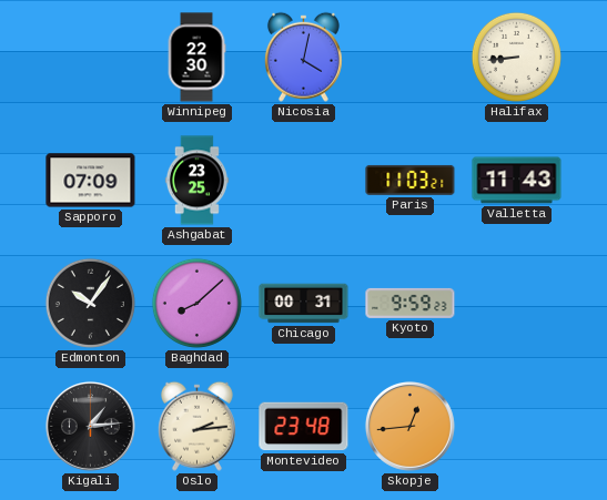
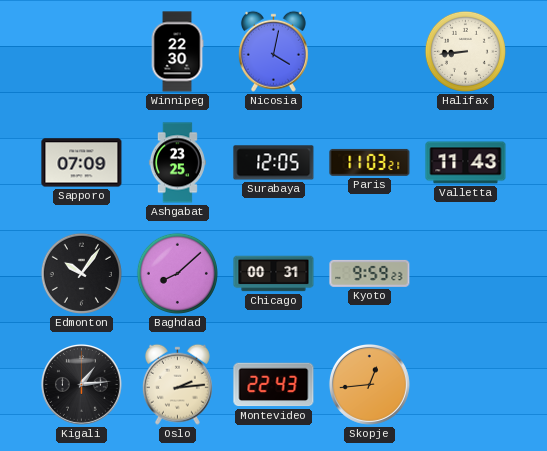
Surabaya: none -> 12:05
Montevideo: 23:48 -> 22:43
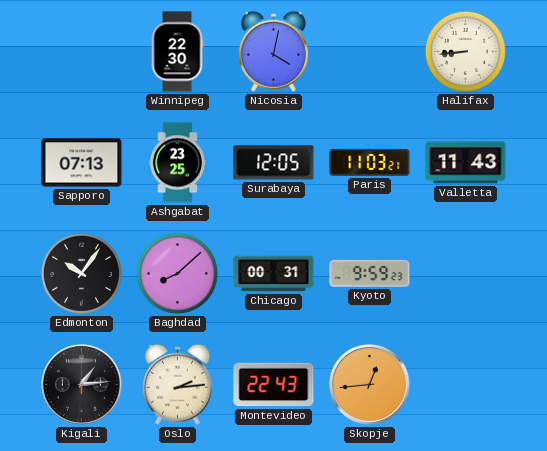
Sapporo: 07:09 -> 07:13
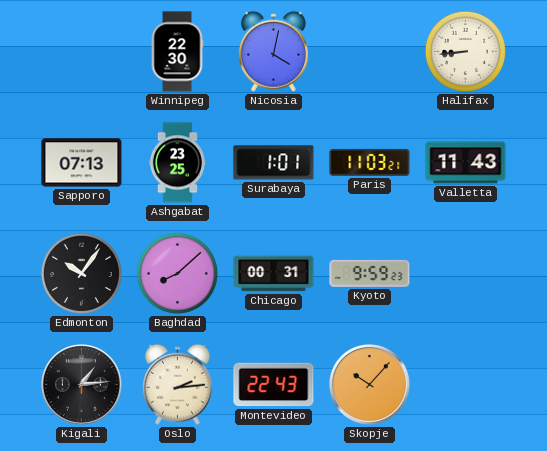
Surabaya: 12:05 -> 1:01
Skopje: 12:44 -> 10:07
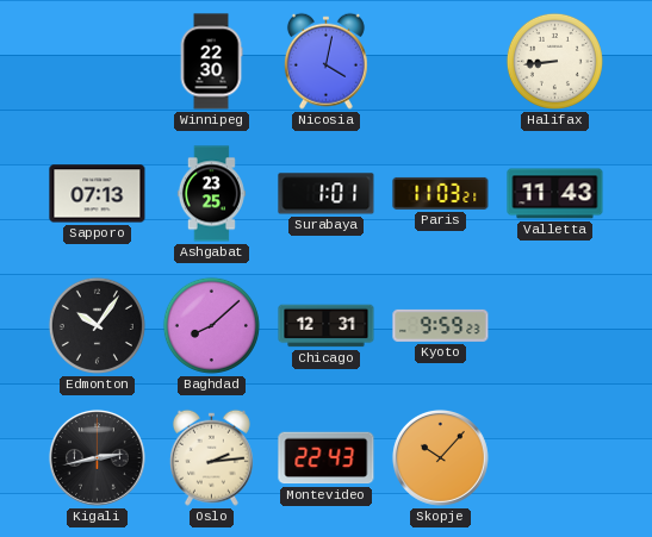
Chicago: 00:31 -> 12:31
Kigali: 1:14 -> 2:43
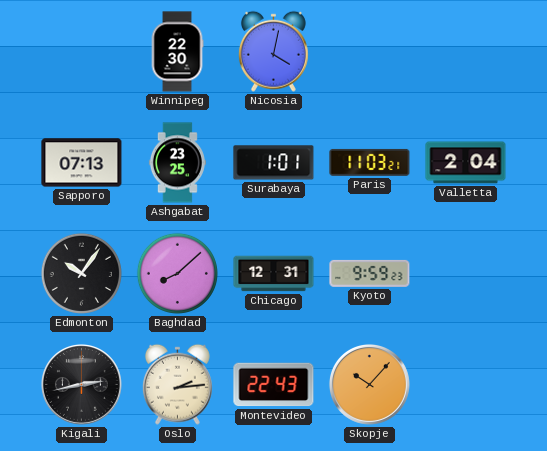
Halifax: 8:44 -> none
Valletta: 11:43 -> 2:04
